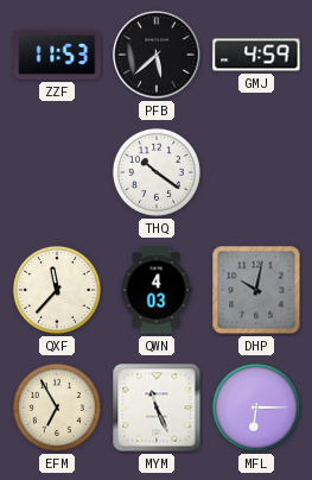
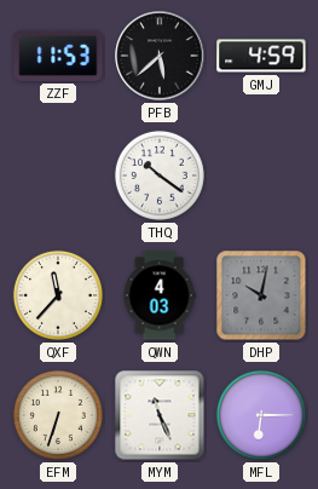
EFM: 6:55 -> 6:33
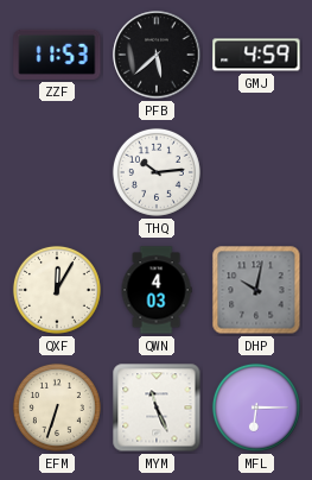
THQ: 10:21 -> 10:14
QXF: 11:37 -> 12:05
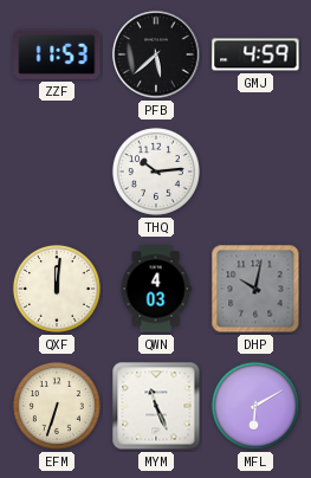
QXF: 12:05 -> 12:01
MFL: 6:15 -> 6:10
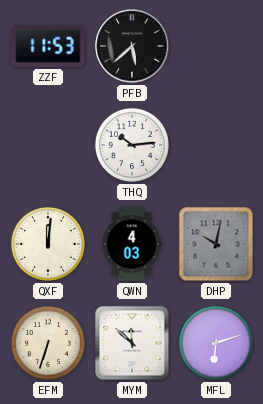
GMJ: 4:59 -> none
MYM: 11:26 -> 11:52
MFL: 6:10 -> 6:12
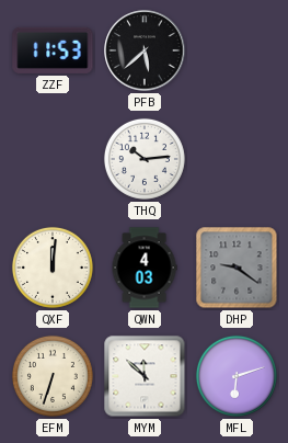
DHP: 10:02 -> 9:21
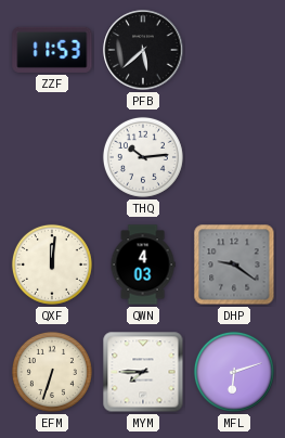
MYM: 11:52 -> 7:45
